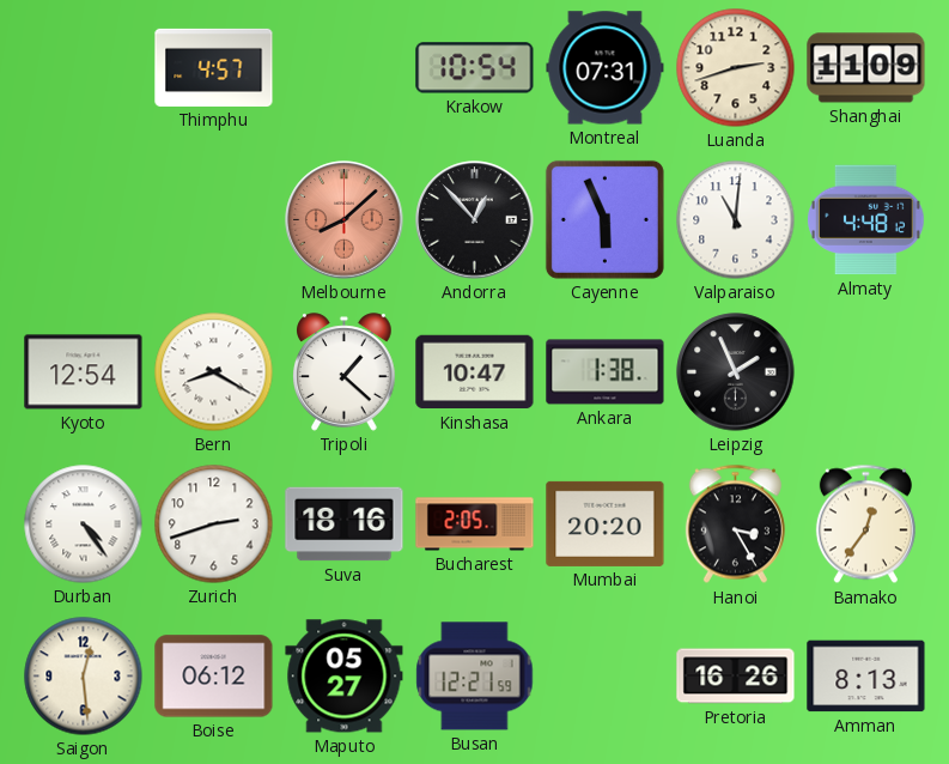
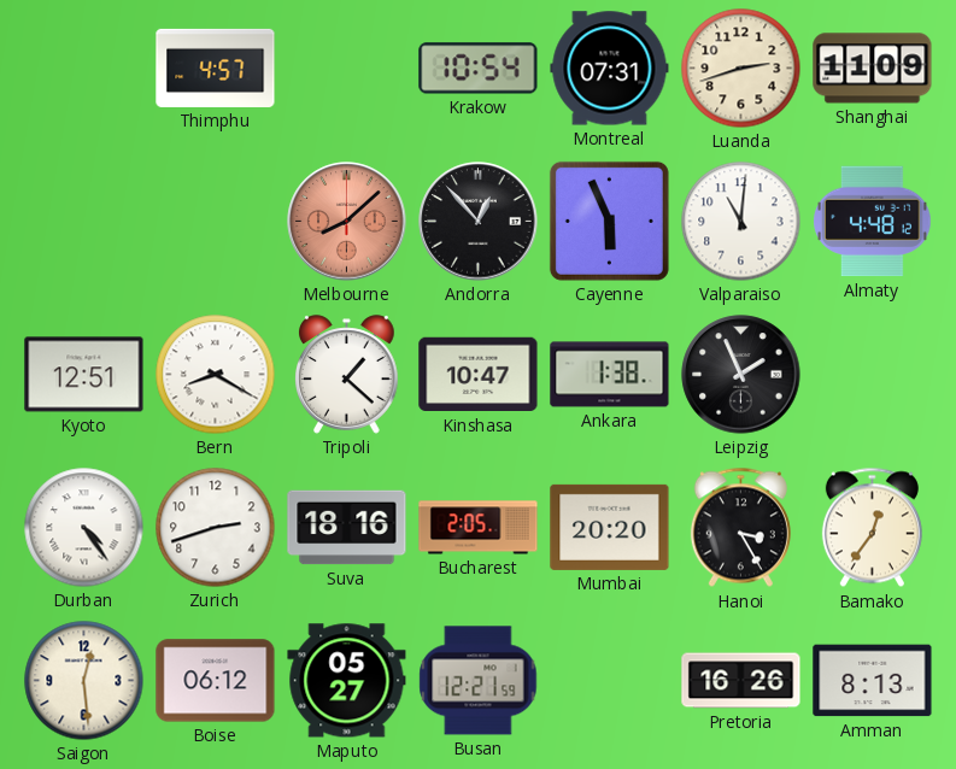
Kyoto: 12:54 -> 12:51
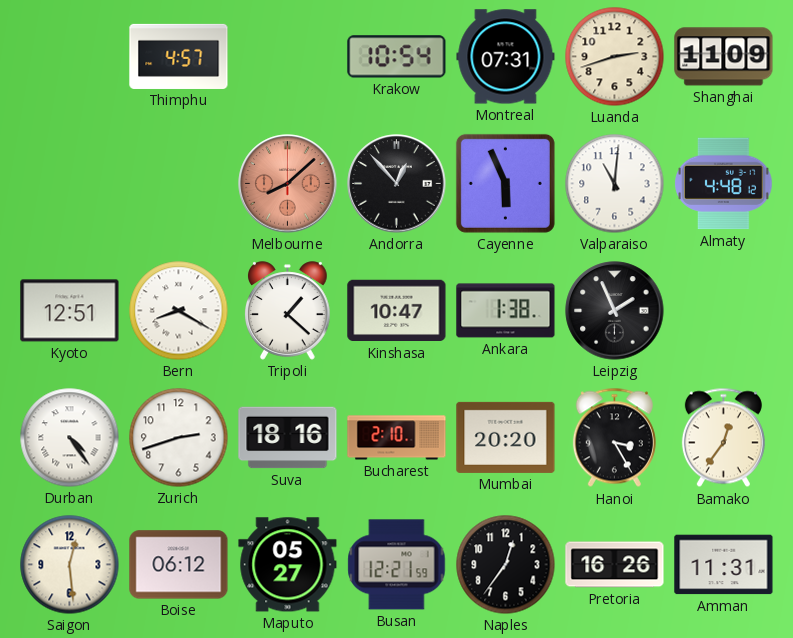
Bucharest: 2:05 -> 2:10
Naples: none -> 12:36
Amman: 8:13 -> 11:31
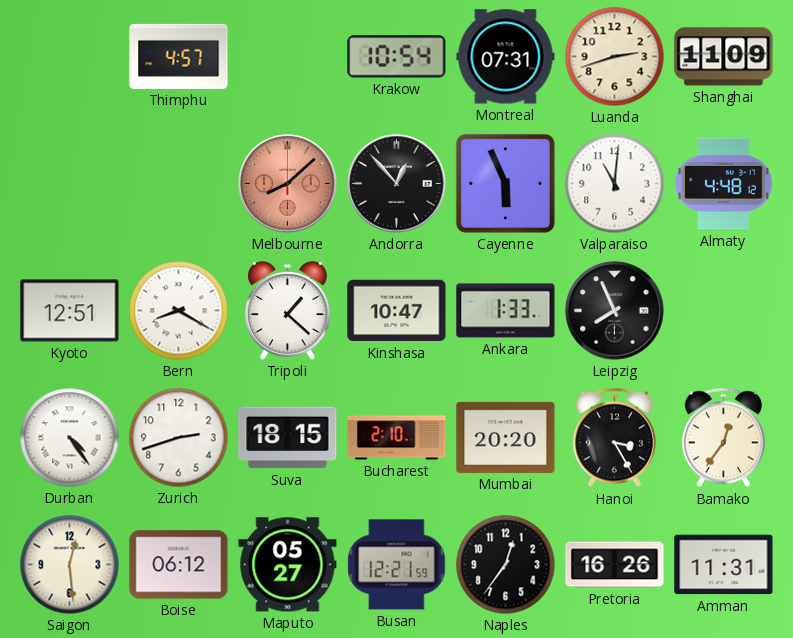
Ankara: 1:38 -> 1:33
Leipzig: 1:56 -> 7:56
Suva: 18:16 -> 18:15
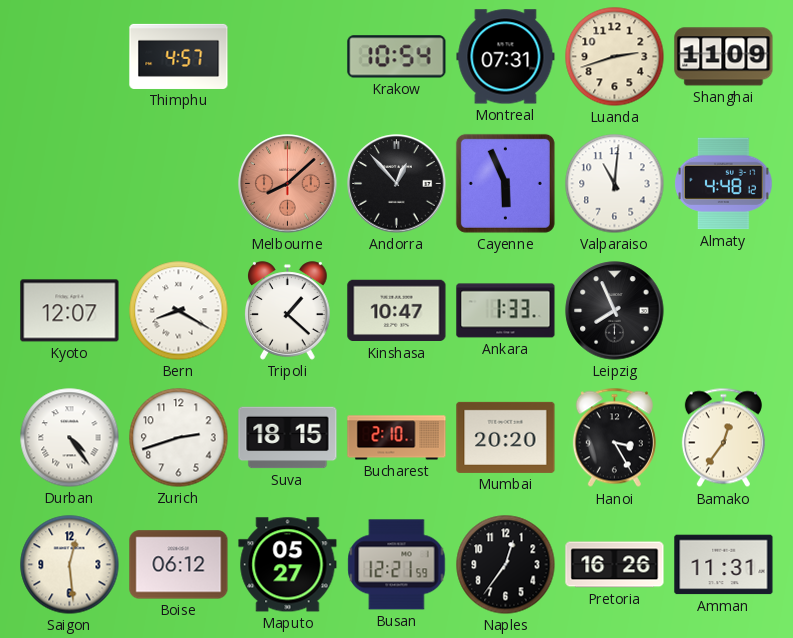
Kyoto: 12:51 -> 12:07
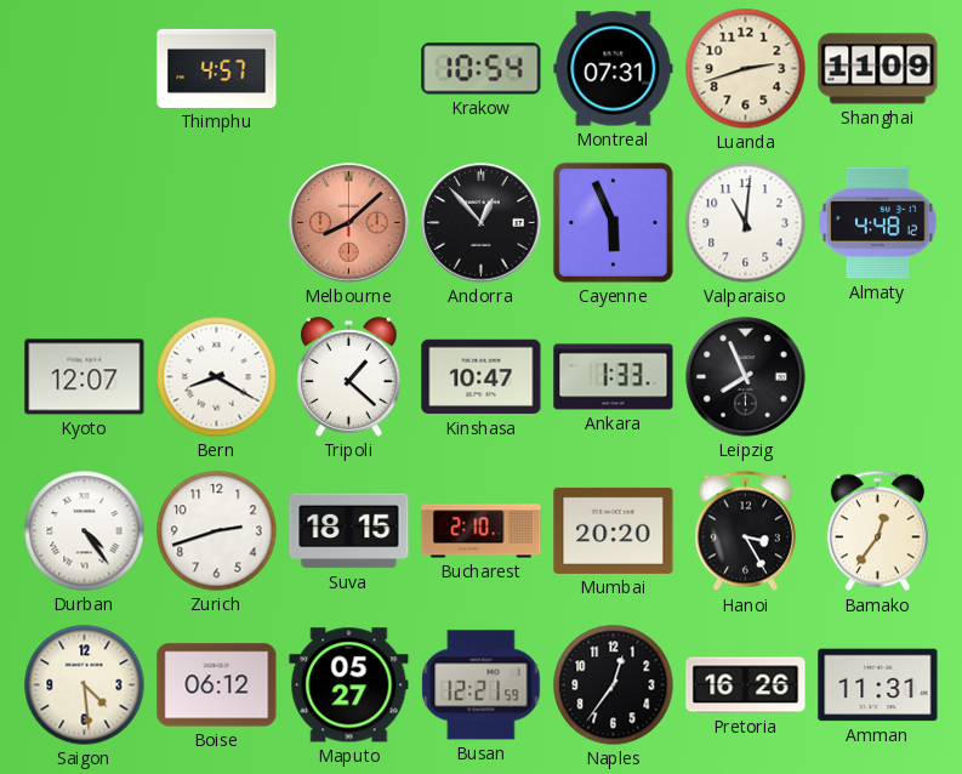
Saigon: 12:29 -> 4:29
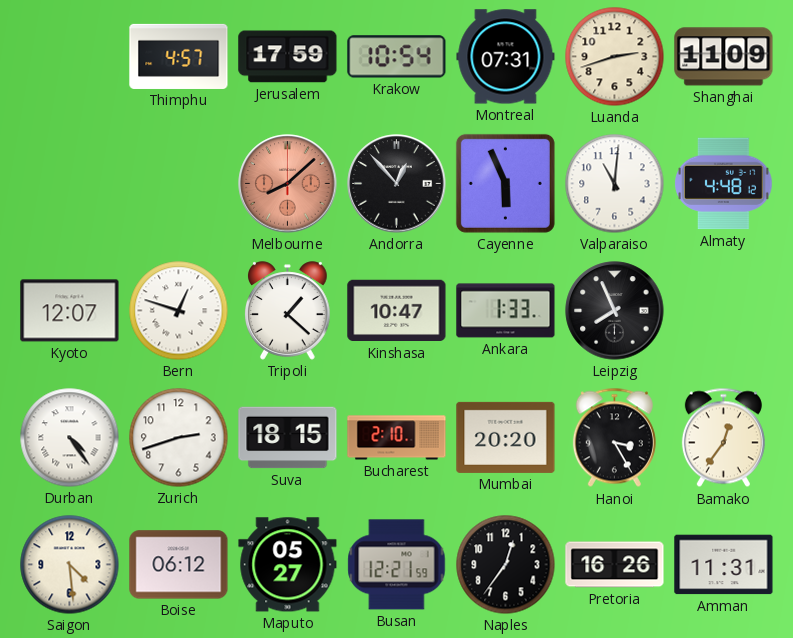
Jerusalem: none -> 17:59
Bern: 8:20 -> 12:48
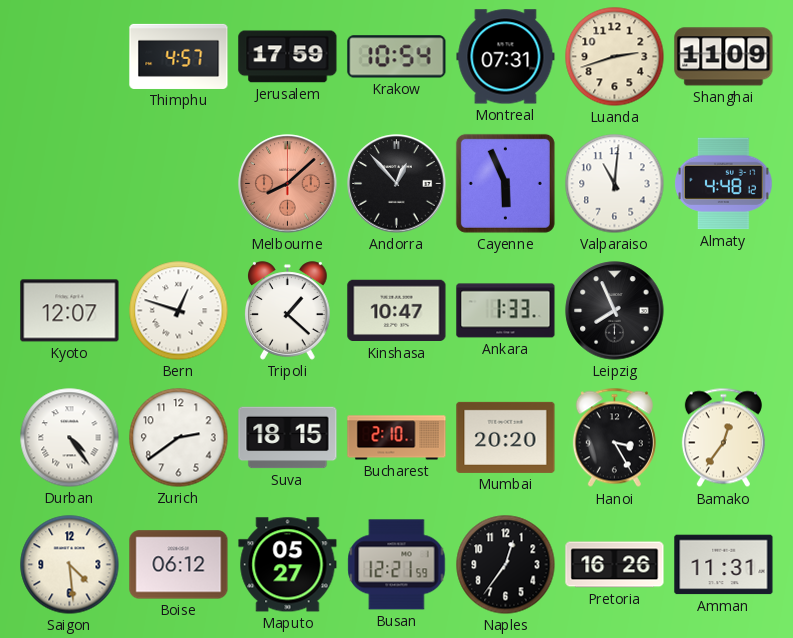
Zurich: 2:42 -> 2:39
